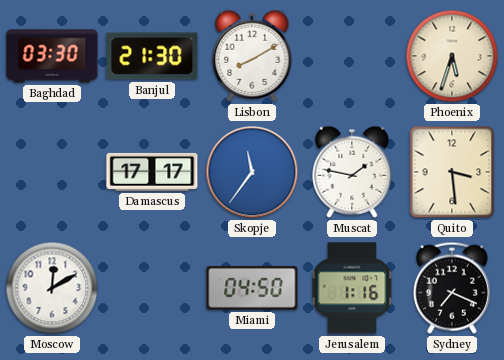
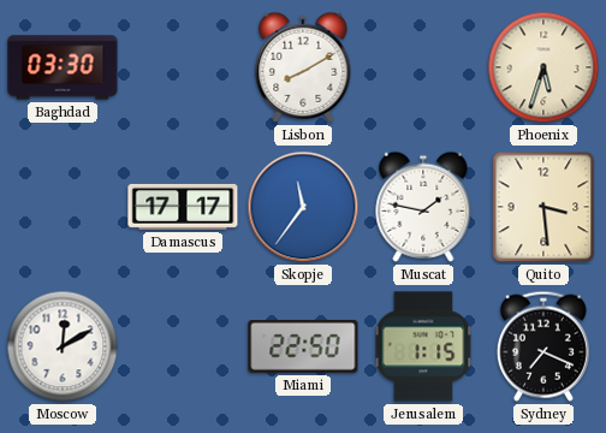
Banjul: 21:30 -> none
Miami: 04:50 -> 22:50
Jerusalem: 1:16 -> 1:15
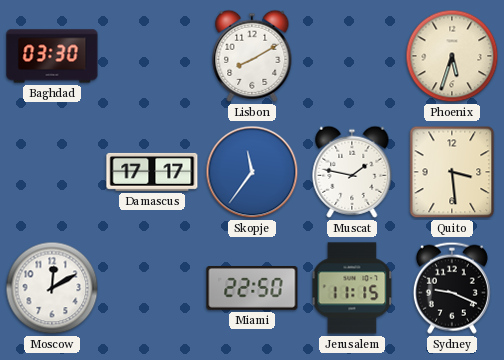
Jerusalem: 1:15 -> 11:15
Sydney: 7:19 -> 9:19
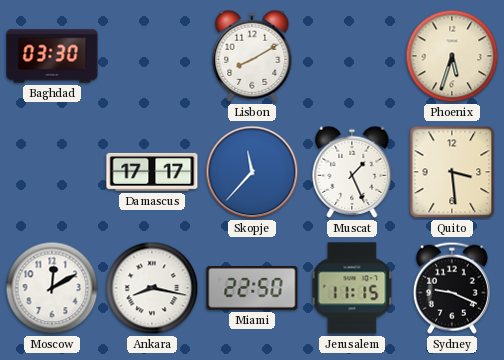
Skopje: 11:36 -> 11:37
Muscat: 1:47 -> 1:26
Ankara: none -> 8:17
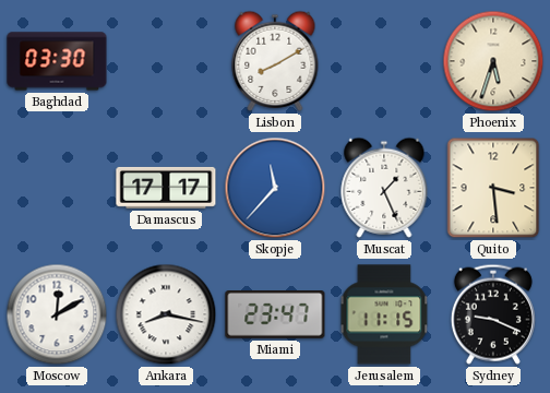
Miami: 22:50 -> 23:47
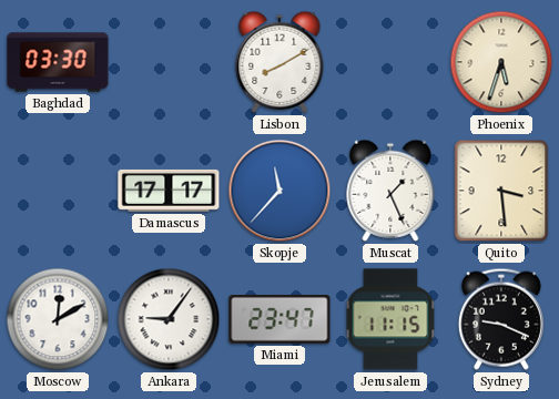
Ankara: 8:17 -> 9:06
